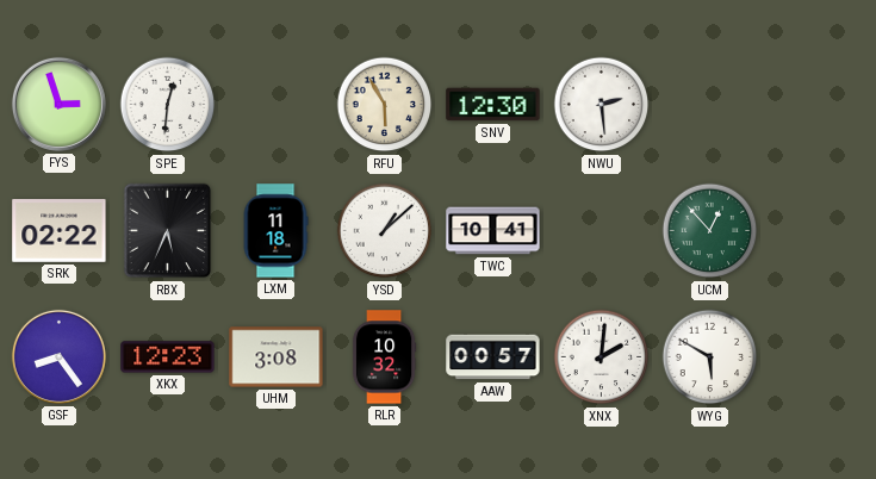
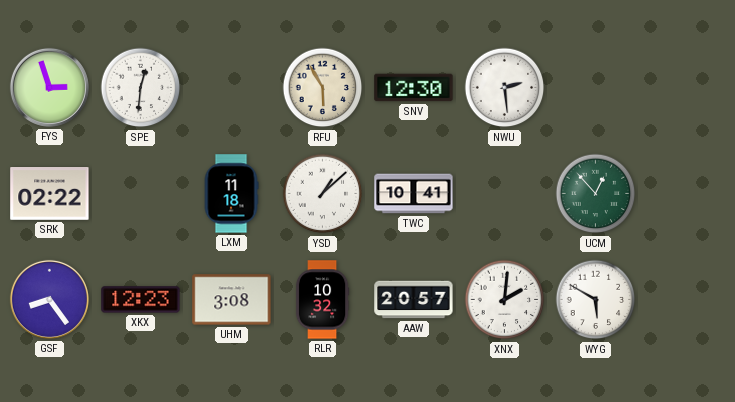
RBX: 5:34 -> none
AAW: 00:57 -> 20:57
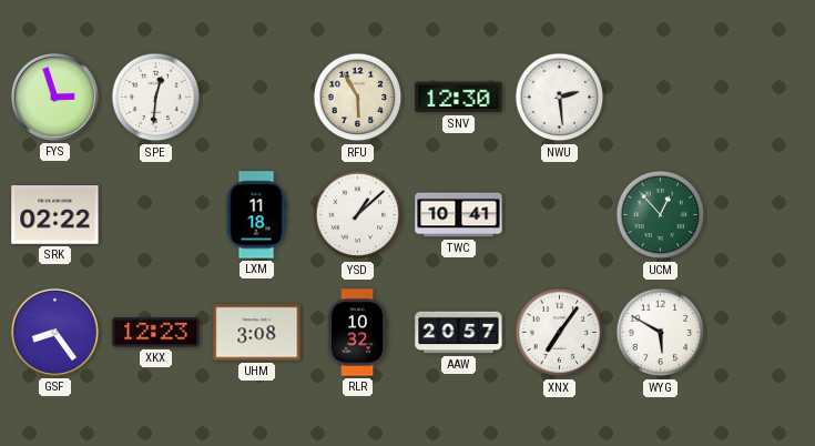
XNX: 2:01 -> 7:06
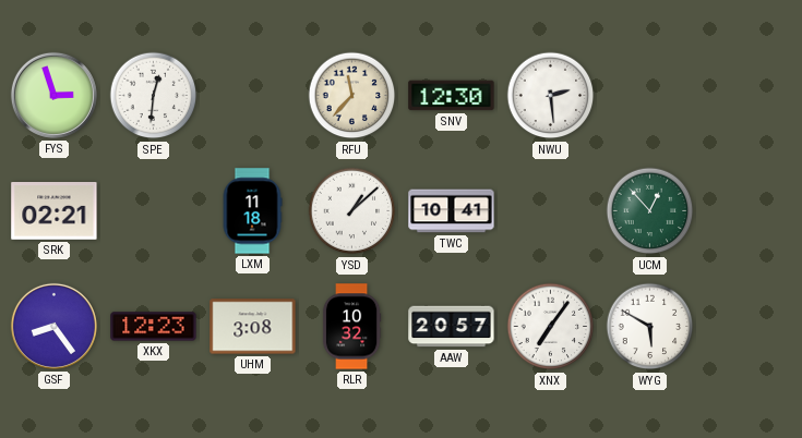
RFU: 5:55 -> 11:37
SRK: 02:22 -> 02:21
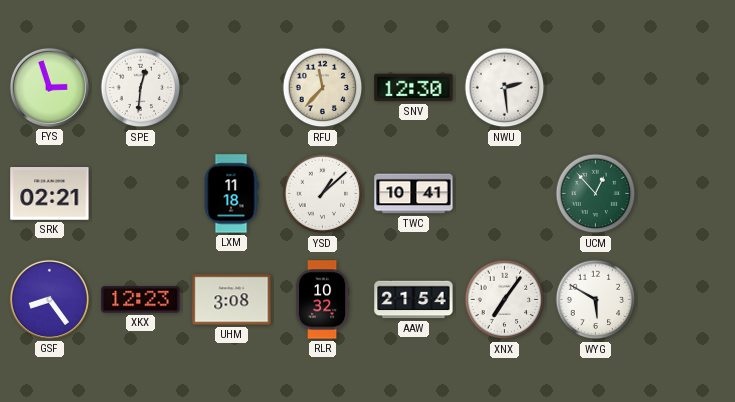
AAW: 20:57 -> 21:54
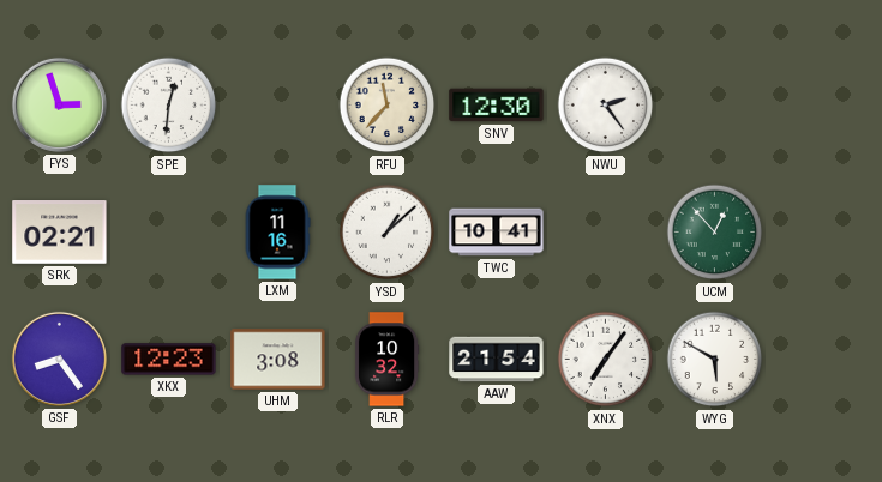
NWU: 2:29 -> 2:24
LXM: 11:18 -> 11:16
